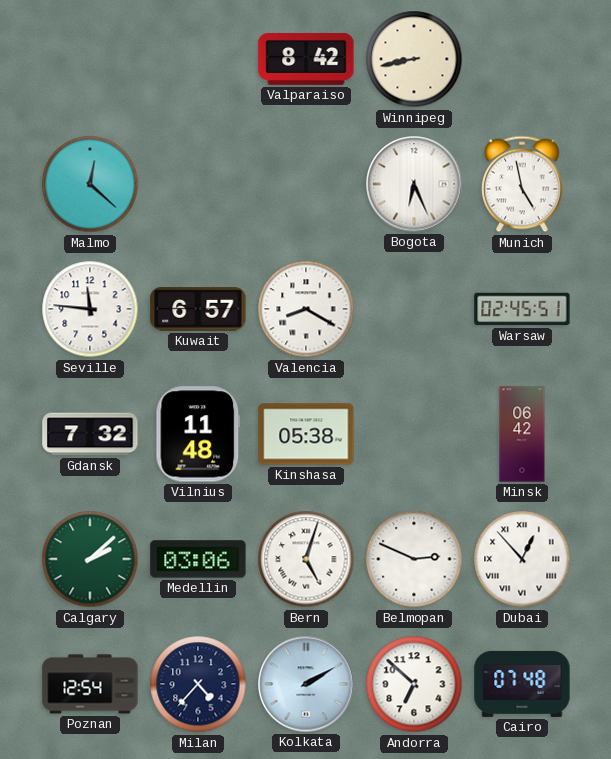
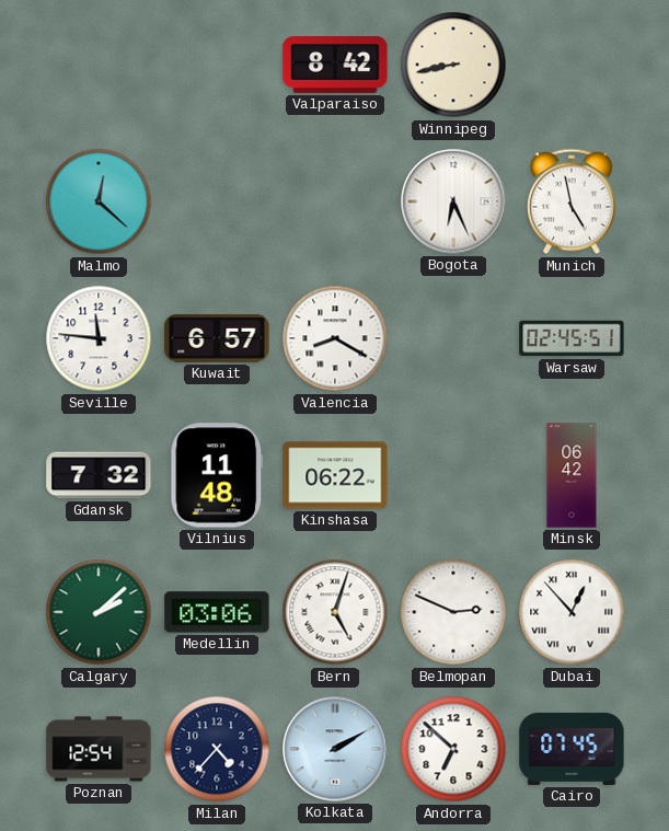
Kinshasa: 05:38 -> 06:22
Cairo: 07:48 -> 07:45
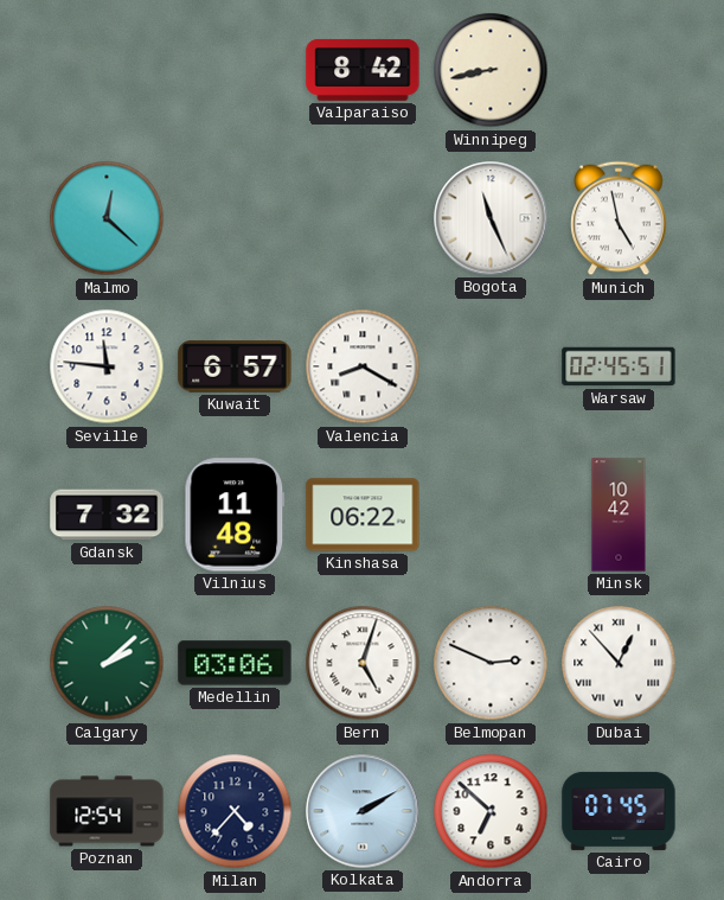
Bogota: 6:26 -> 11:26
Minsk: 06:42 -> 10:42
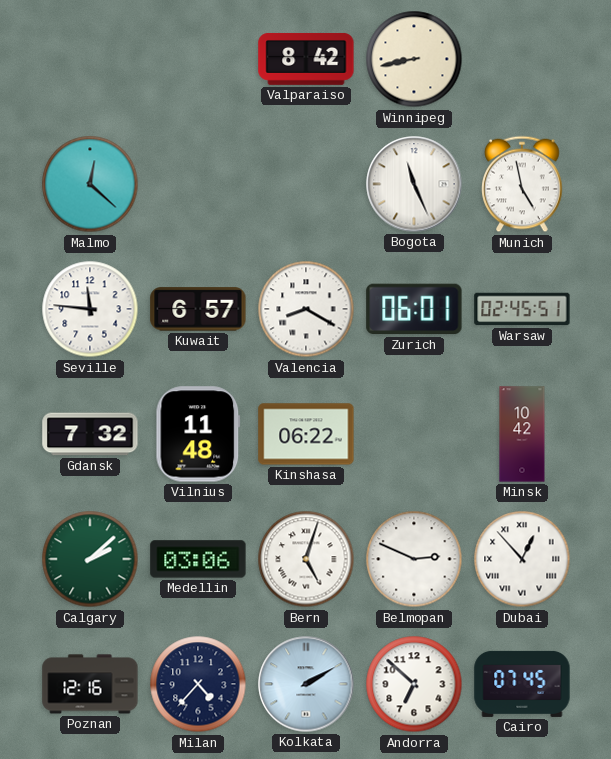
Zurich: none -> 06:01
Poznan: 12:54 -> 12:16
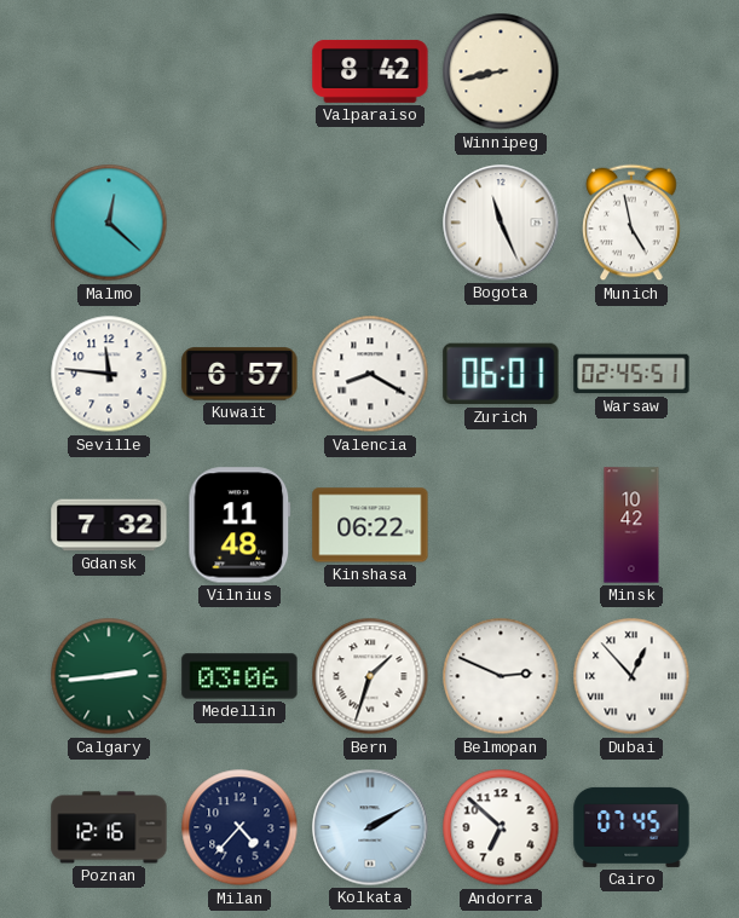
Calgary: 2:08 -> 2:44
Bern: 5:03 -> 1:33
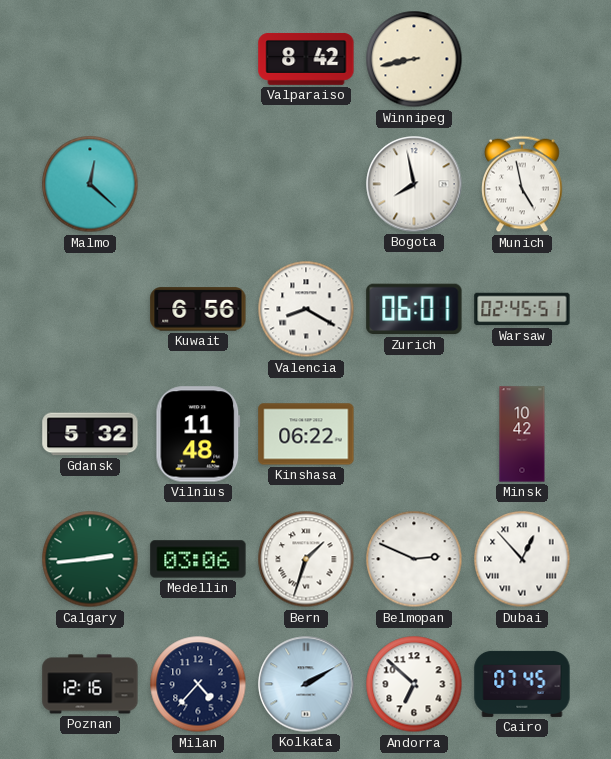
Bogota: 11:26 -> 7:58
Seville: 11:46 -> none
Kuwait: 6:57 -> 6:56
Gdansk: 7:32 -> 5:32
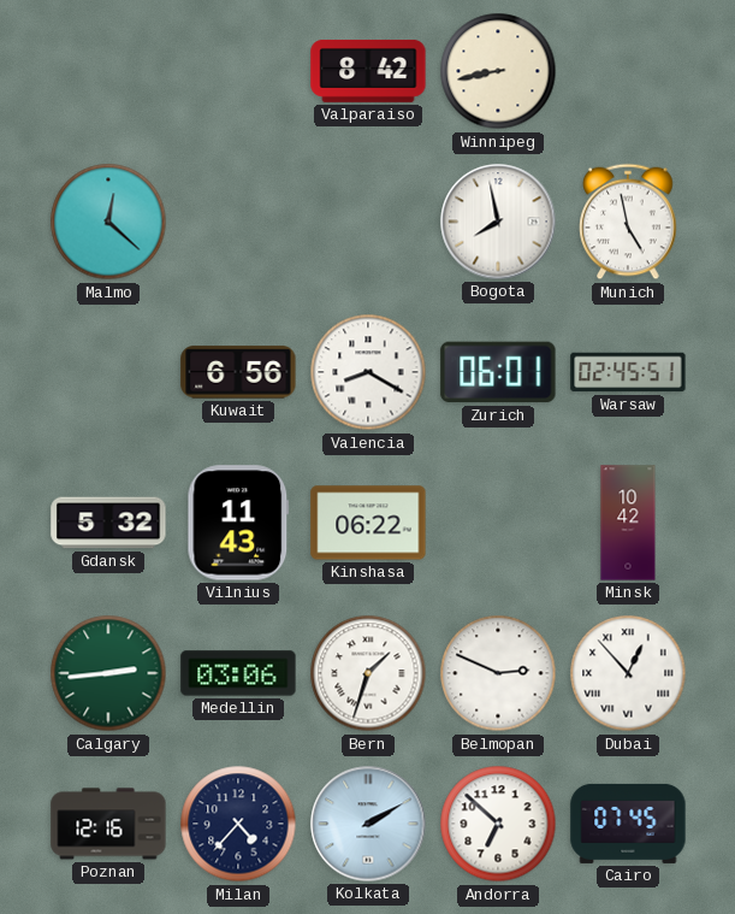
Vilnius: 11:48 -> 11:43
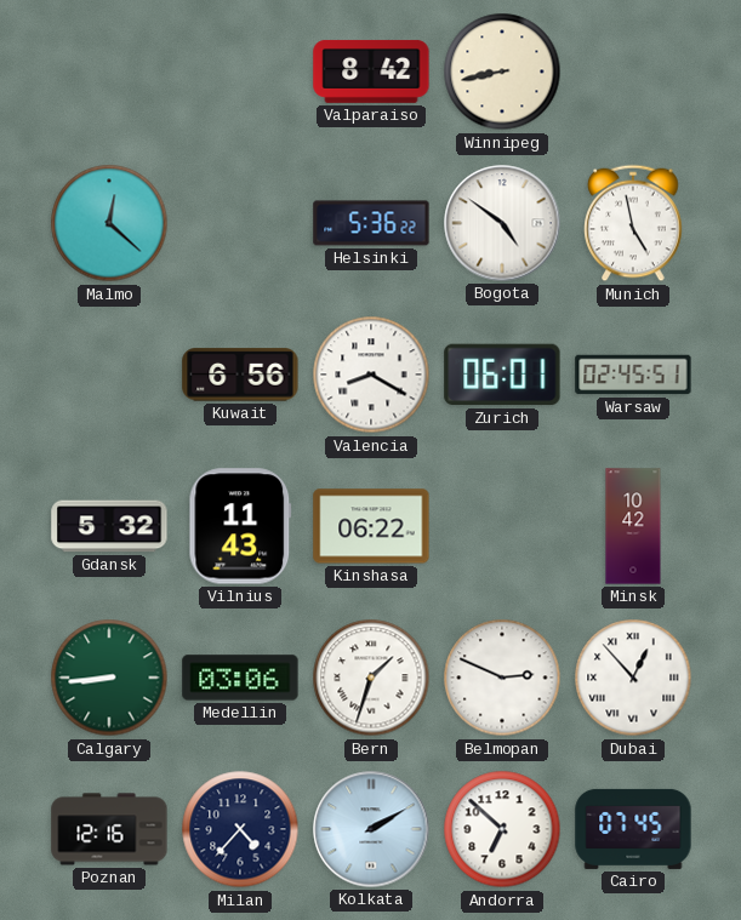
Helsinki: none -> 5:36
Bogota: 7:58 -> 4:51
Calgary: 2:44 -> 8:44
